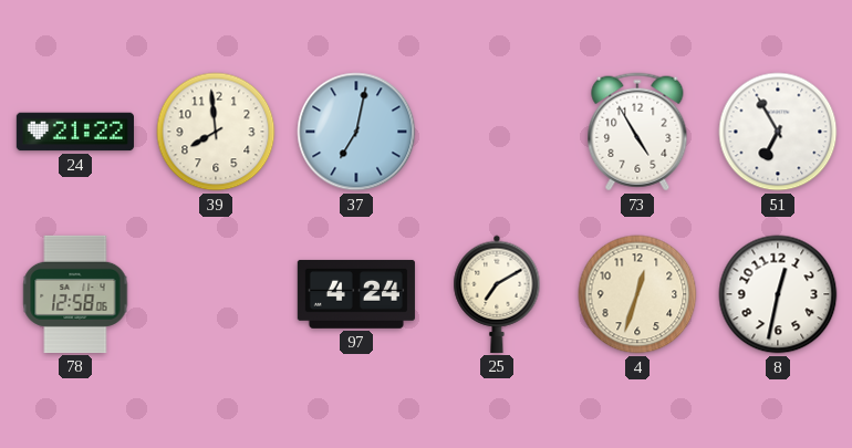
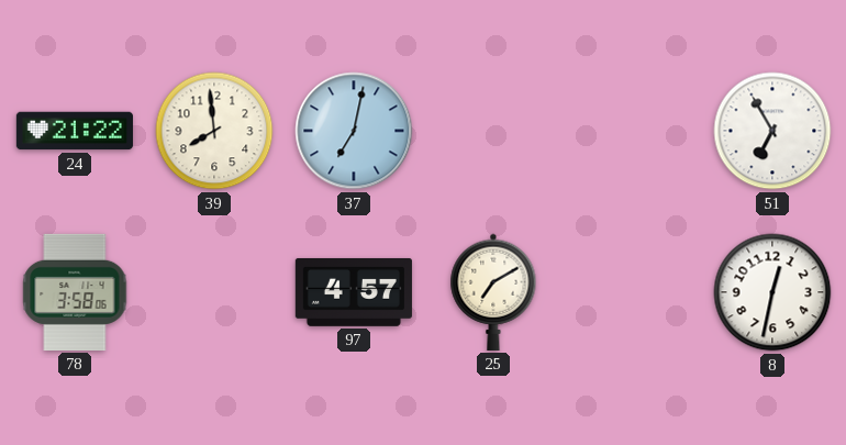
73: 4:55 -> none
78: 12:58 -> 3:58
97: 4:24 -> 4:57
4: 12:33 -> none
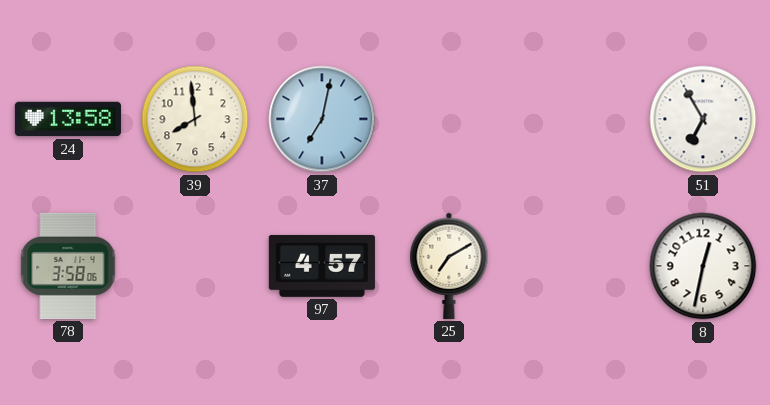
24: 21:22 -> 13:58
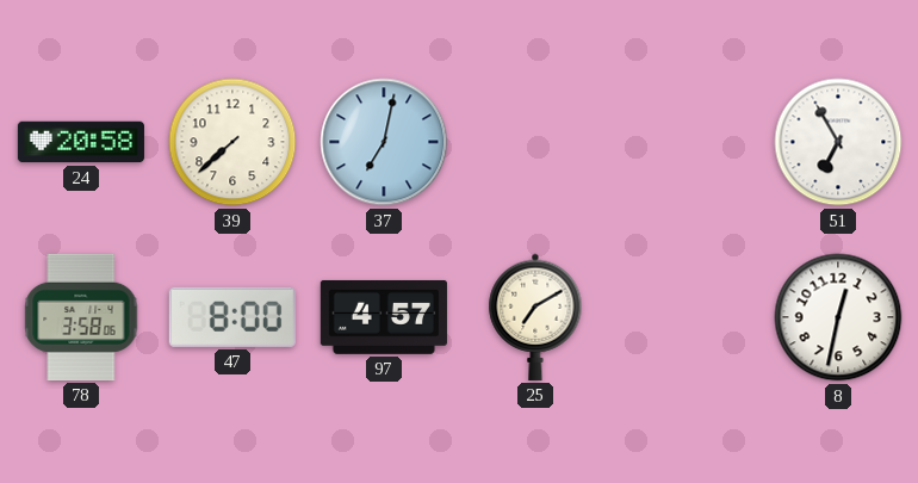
24: 13:58 -> 20:58
39: 7:59 -> 7:38
47: none -> 8:00
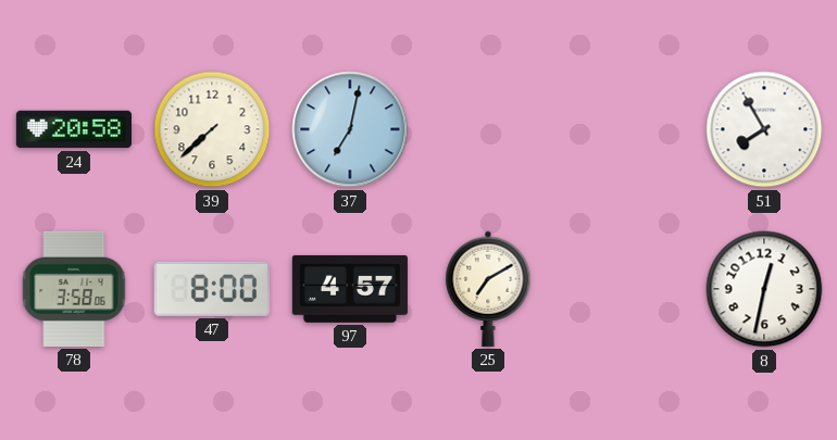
51: 6:55 -> 7:55
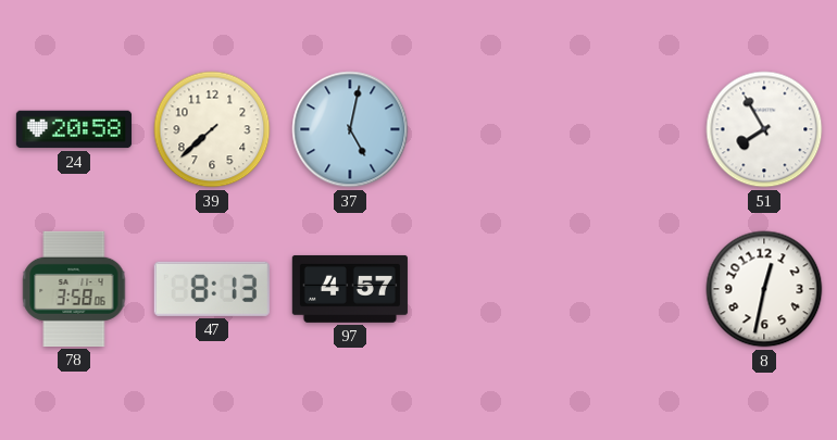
37: 7:02 -> 5:02
47: 8:00 -> 8:13
25: 7:10 -> none
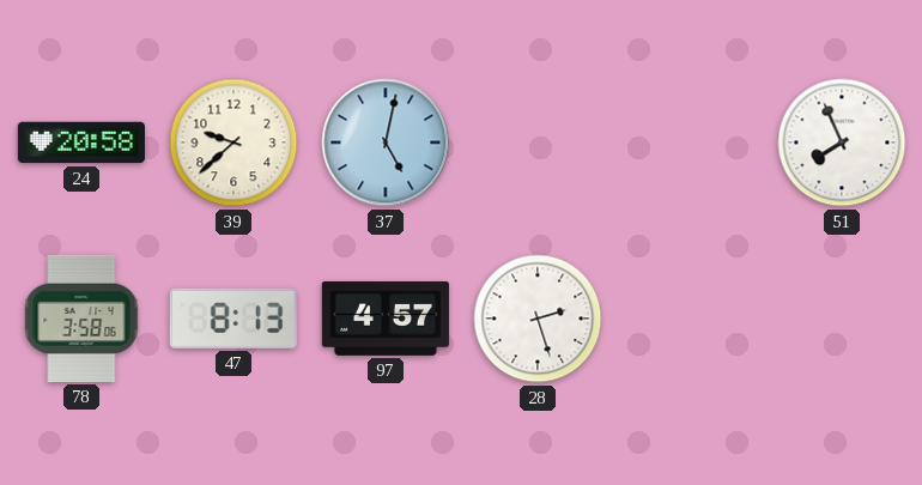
39: 7:38 -> 9:38
51: 7:55 -> 7:56
28: none -> 2:27
8: 12:32 -> none
